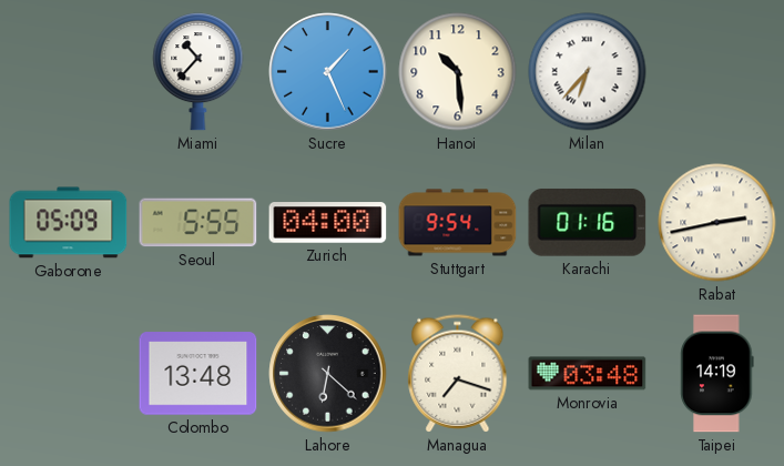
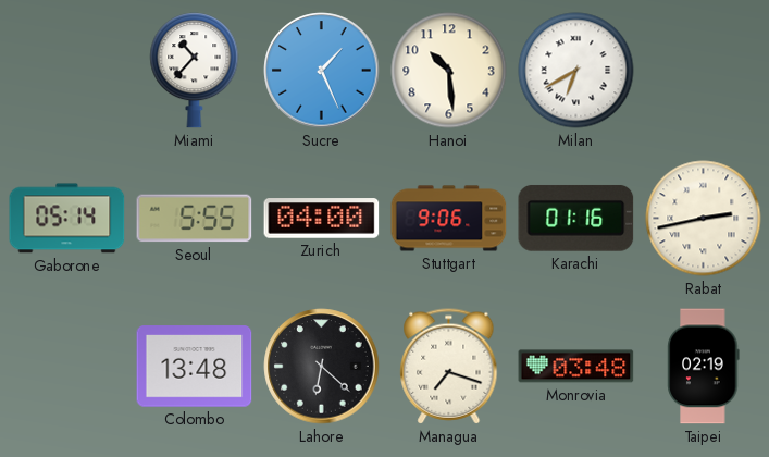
Milan: 6:37 -> 6:40
Gaborone: 05:09 -> 05:14
Stuttgart: 9:54 -> 9:06
Taipei: 14:19 -> 02:19
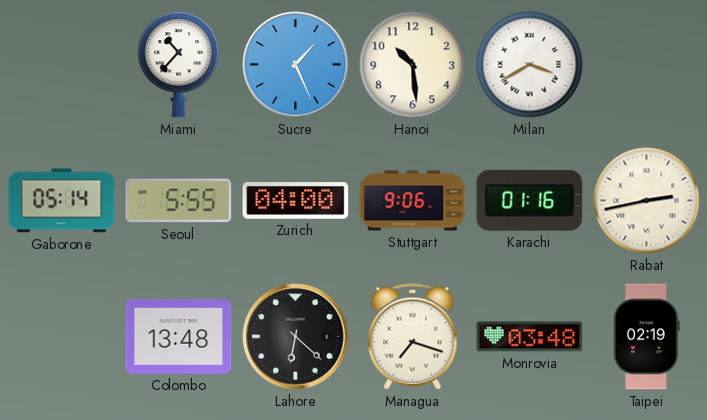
Milan: 6:40 -> 3:40
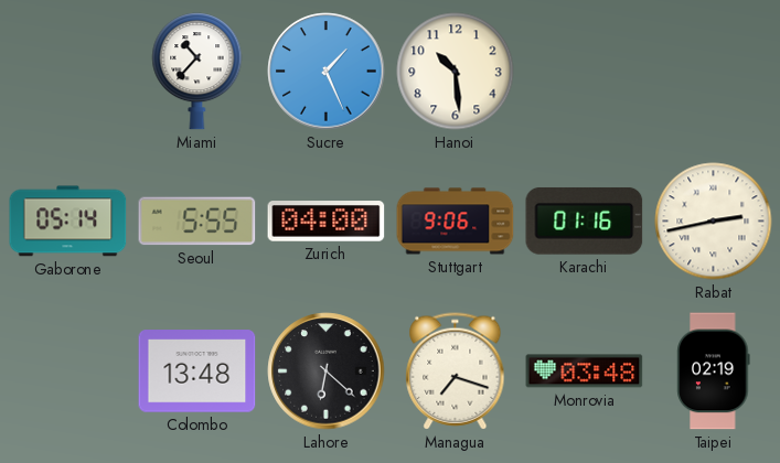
Milan: 3:40 -> none
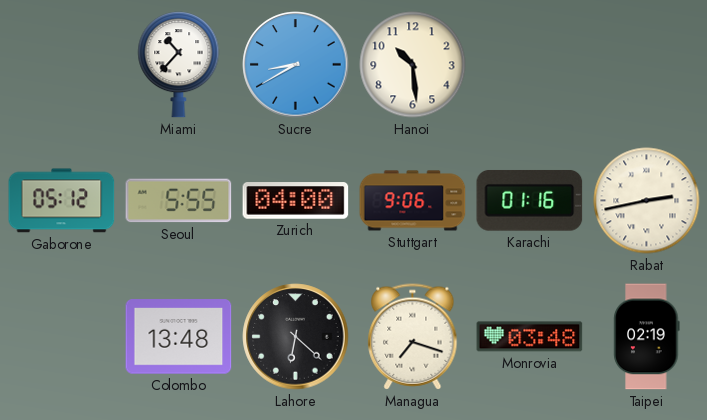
Sucre: 1:26 -> 8:40
Gaborone: 05:14 -> 05:12
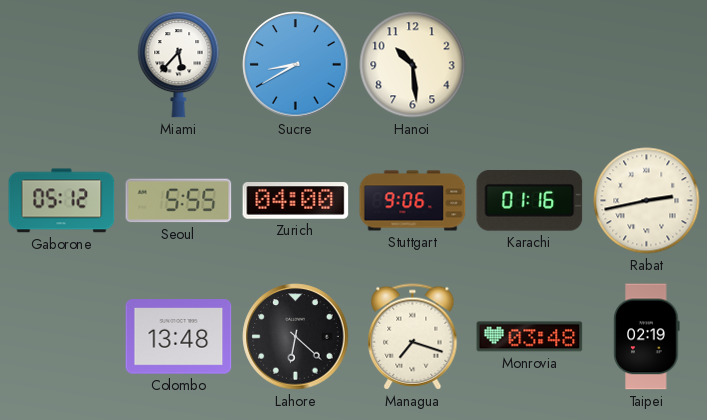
Miami: 10:37 -> 5:37
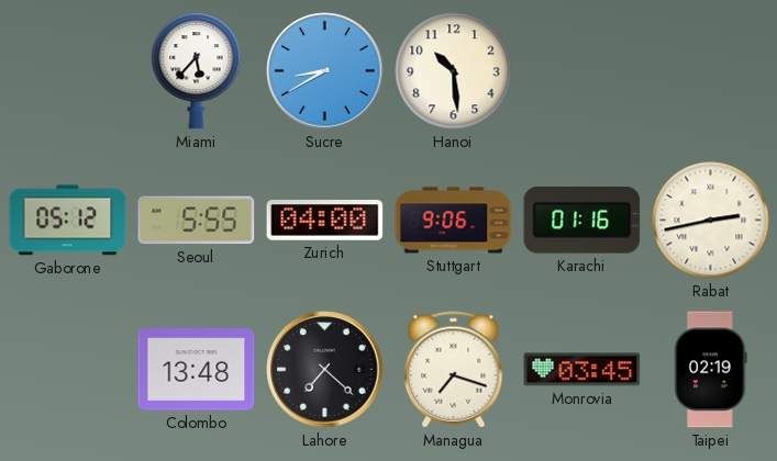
Lahore: 6:22 -> 7:22
Monrovia: 03:48 -> 03:45
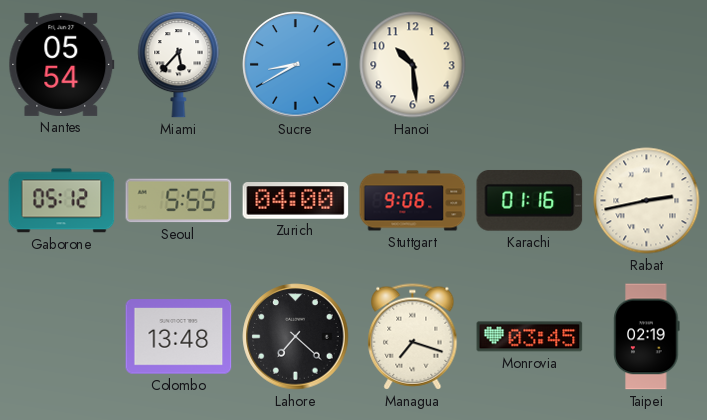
Nantes: none -> 05:54
